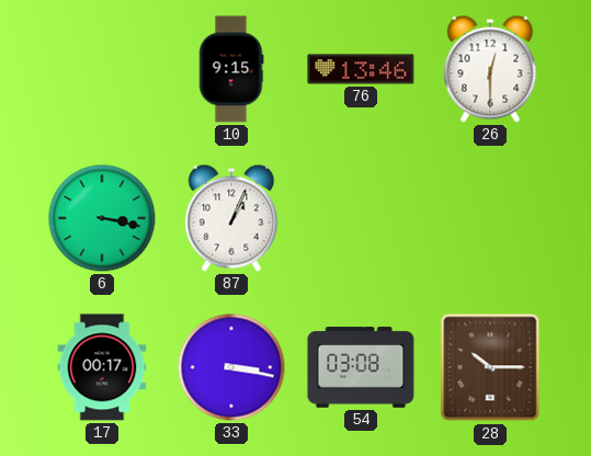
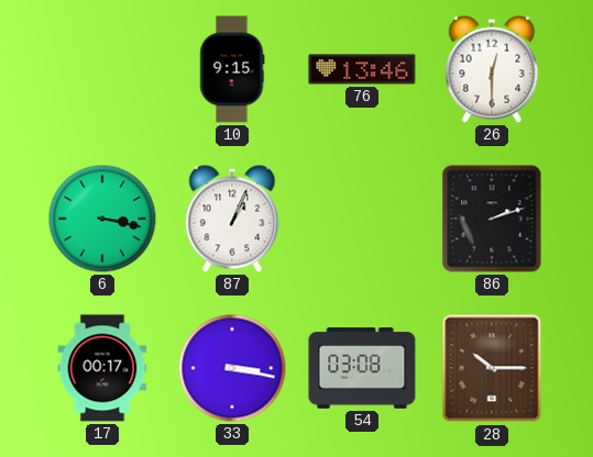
86: none -> 2:12
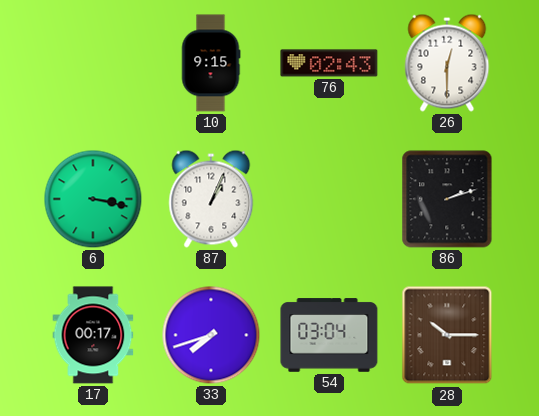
76: 13:46 -> 02:43
33: 3:17 -> 7:42
54: 03:08 -> 03:04
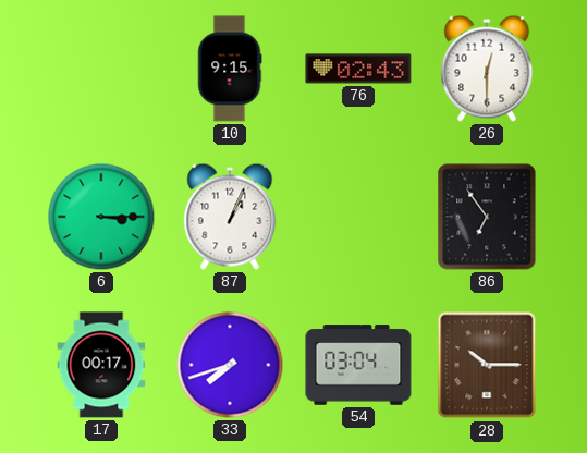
6: 3:17 -> 3:15
86: 2:12 -> 6:54
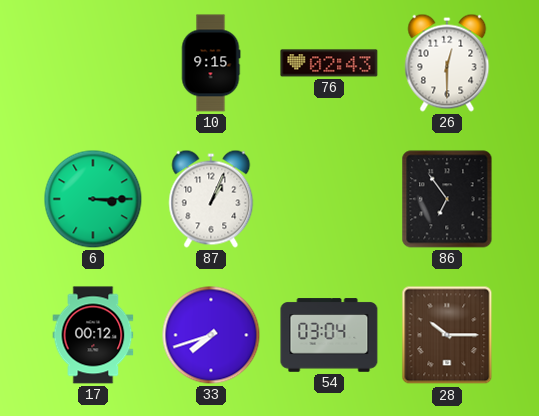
17: 00:17 -> 00:12
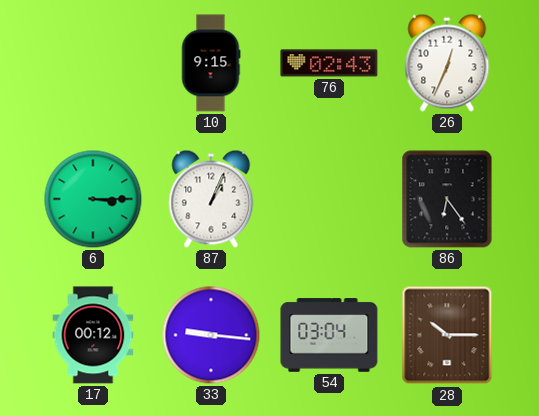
26: 12:30 -> 12:34
86: 6:54 -> 6:24
33: 7:42 -> 9:16
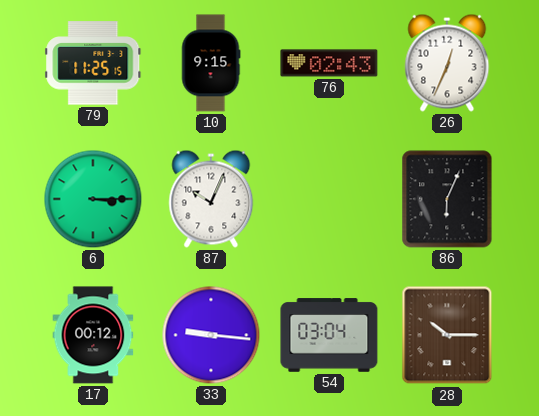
79: none -> 11:25
87: 1:04 -> 10:04
86: 6:24 -> 6:04
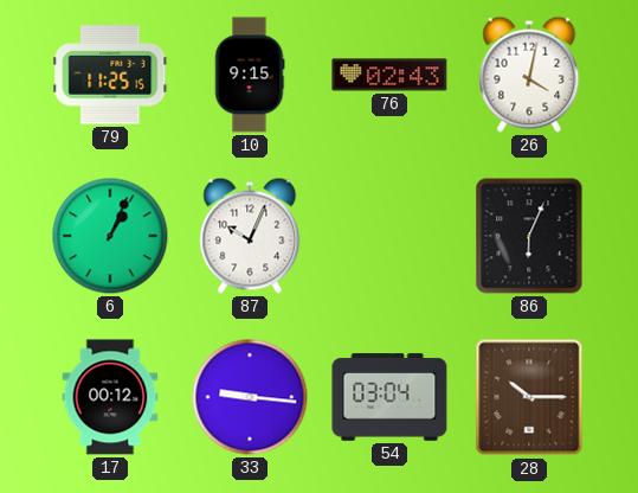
26: 12:34 -> 4:02
6: 3:15 -> 1:04
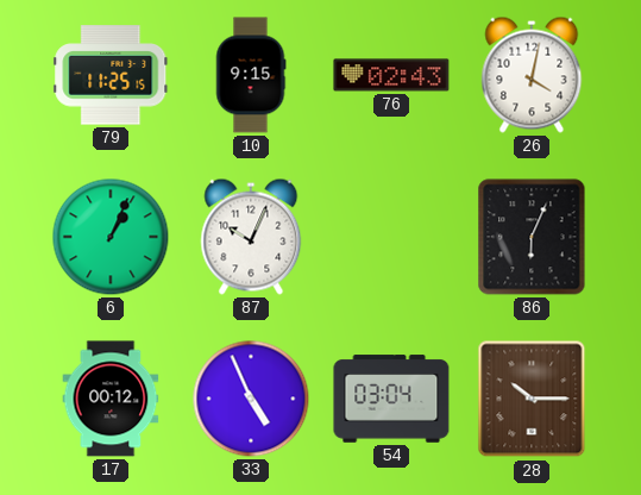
33: 9:16 -> 4:56
